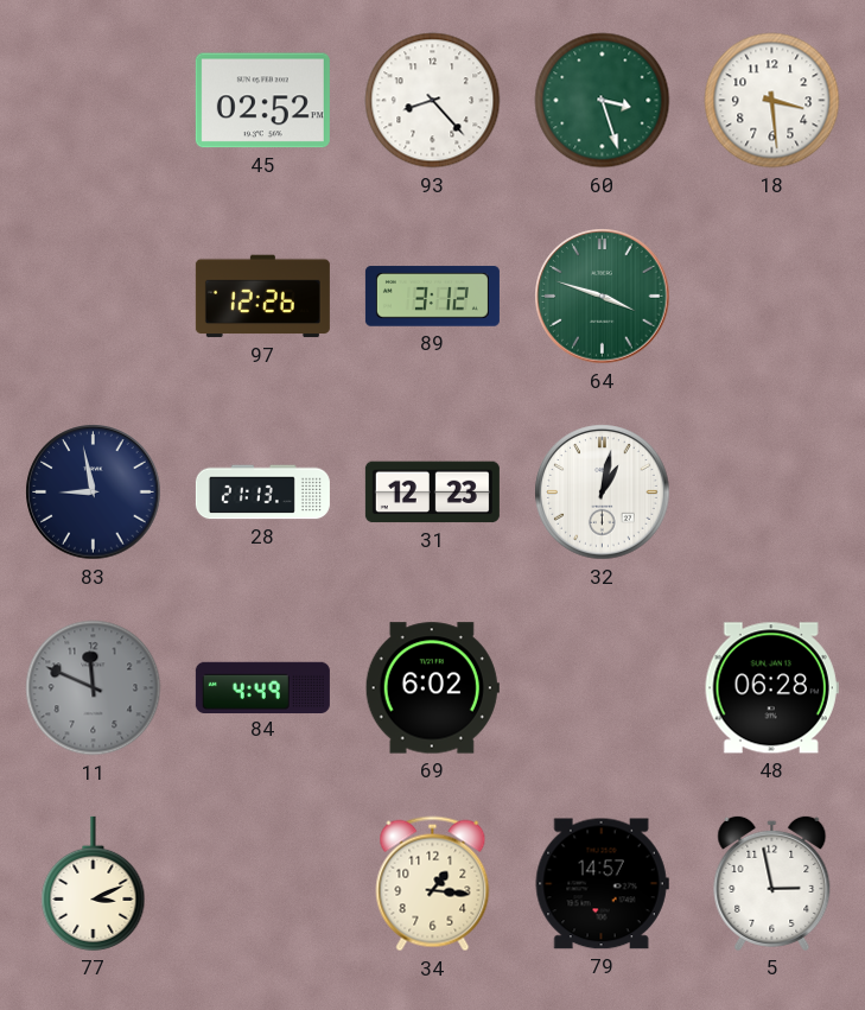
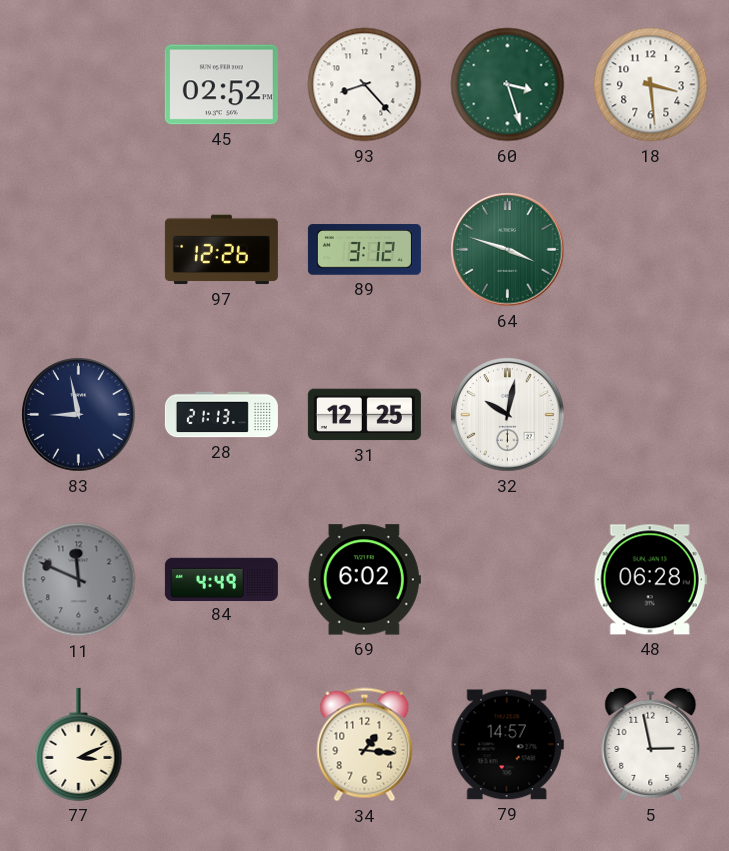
31: 12:23 -> 12:25
32: 1:02 -> 10:02
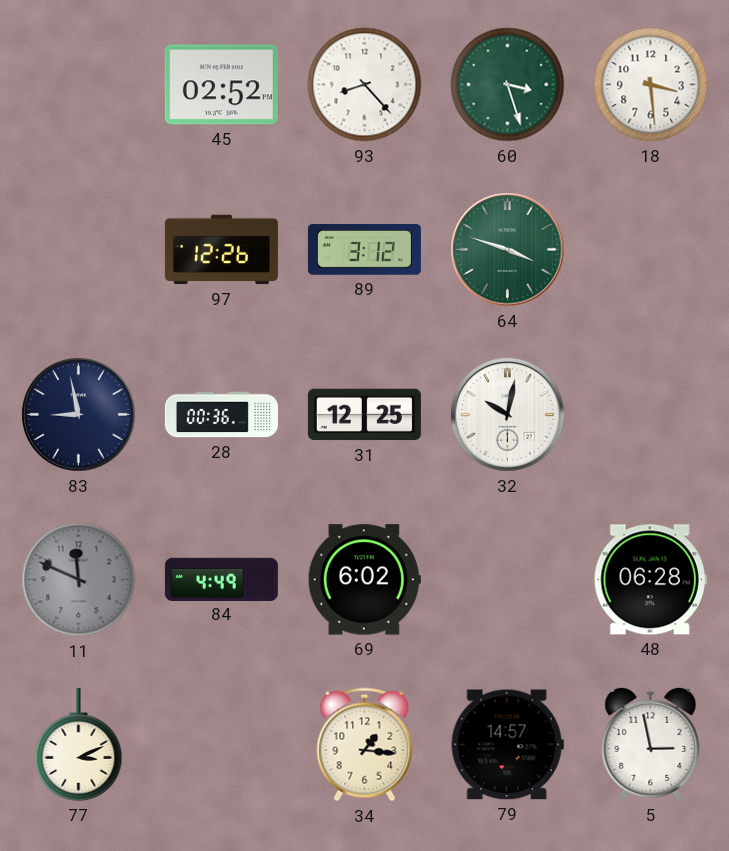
28: 21:13 -> 00:36
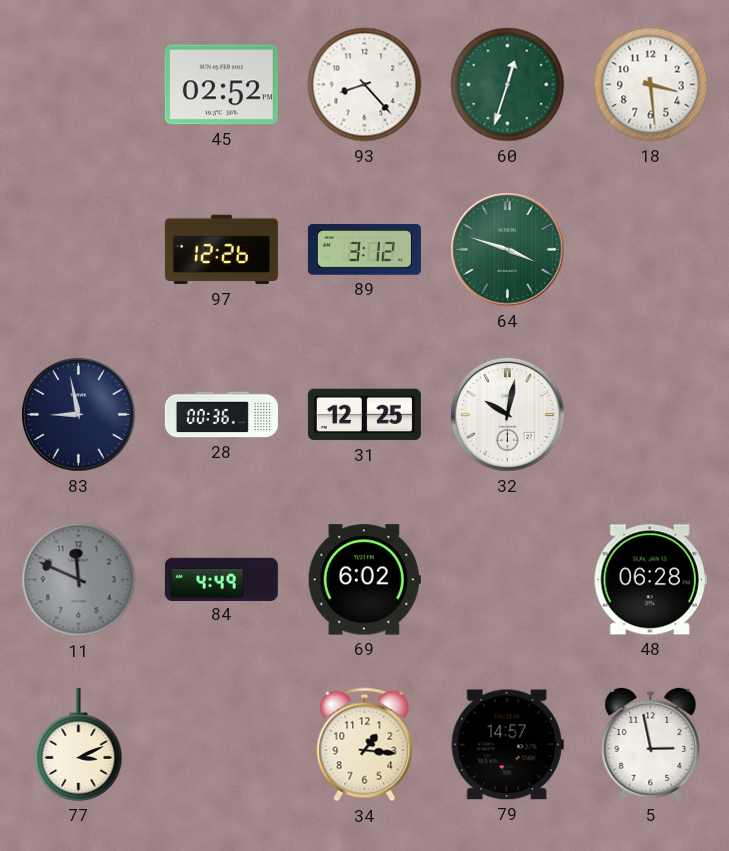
60: 3:27 -> 12:33
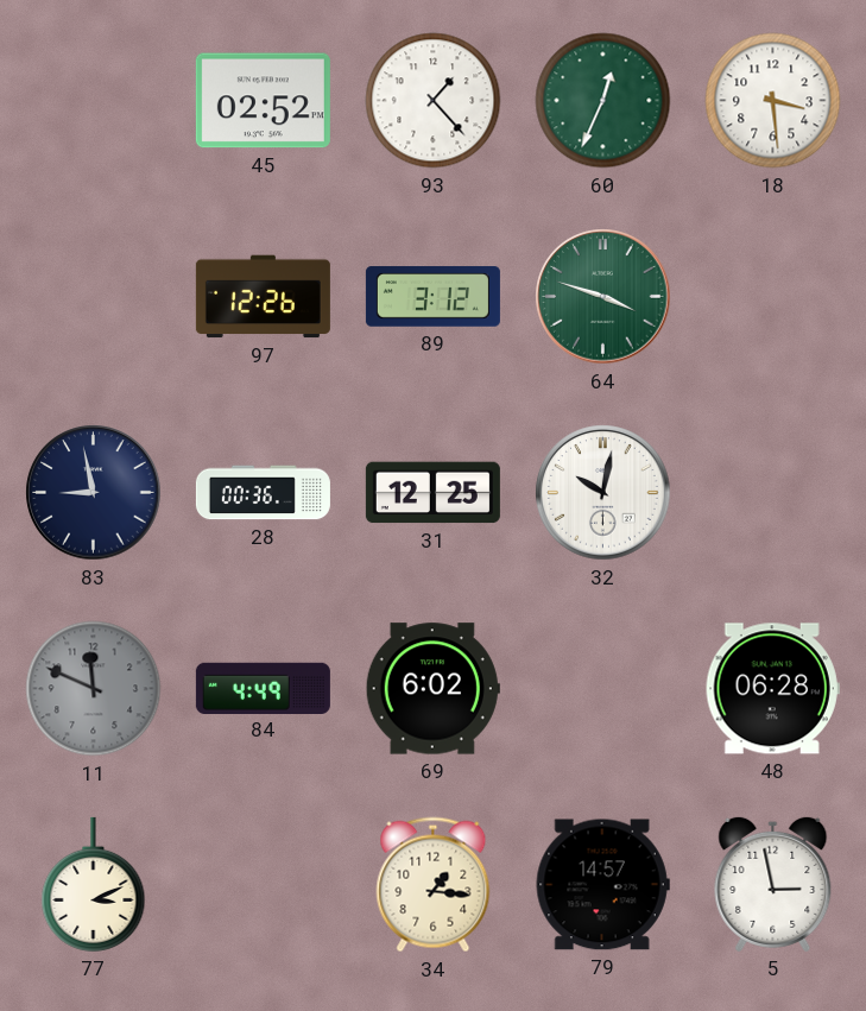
93: 8:23 -> 1:23
60: 12:33 -> 12:34
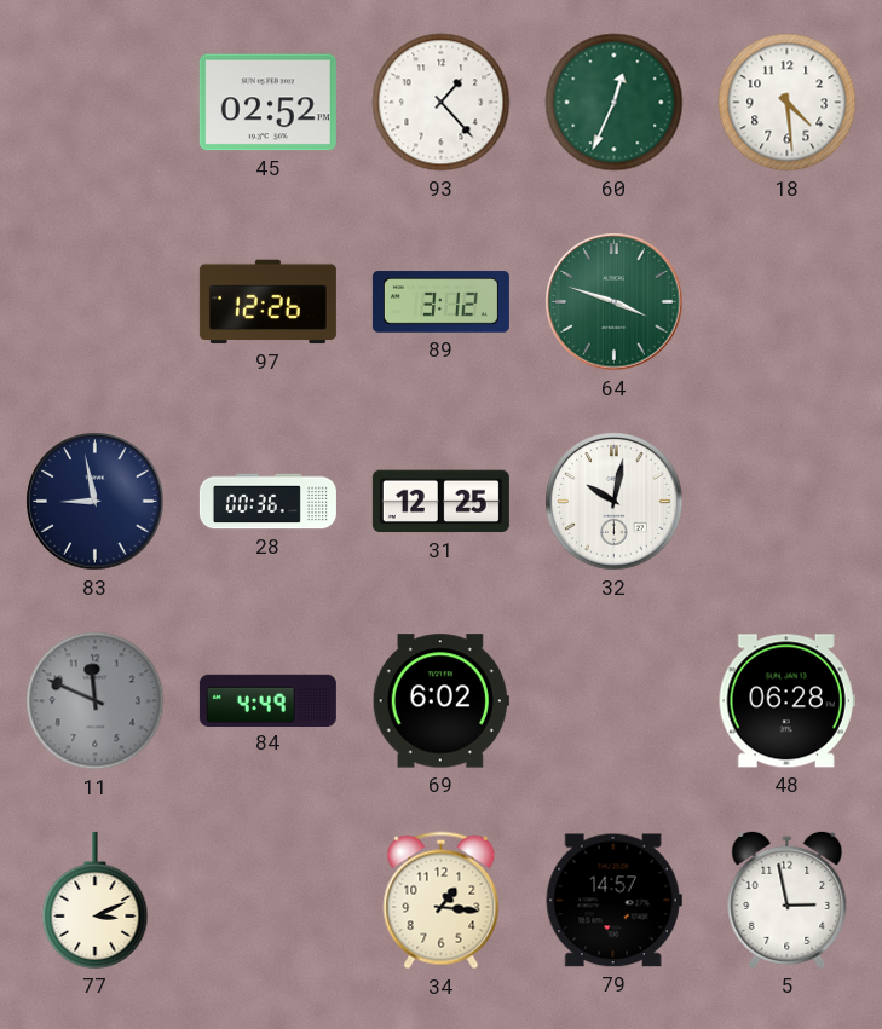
18: 3:29 -> 4:29
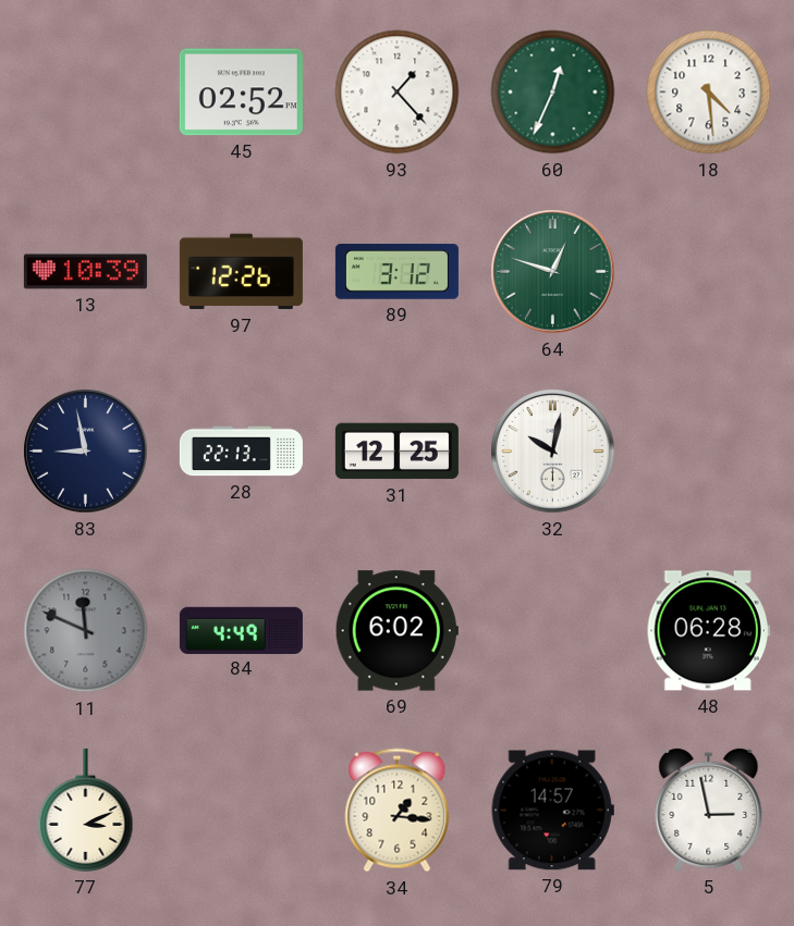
13: none -> 10:39
64: 3:48 -> 12:48
28: 00:36 -> 22:13
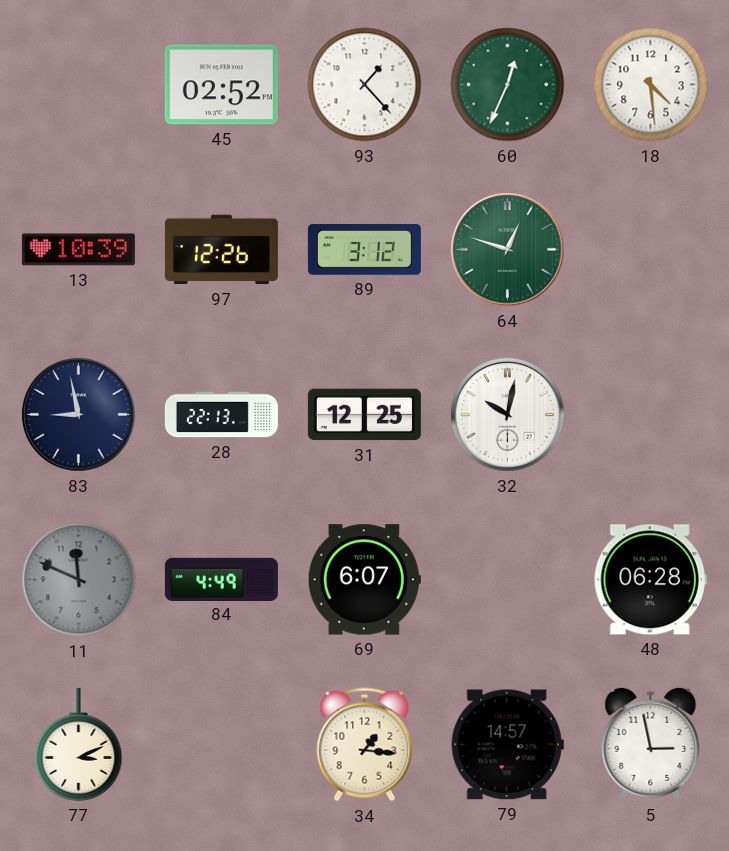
69: 6:02 -> 6:07
